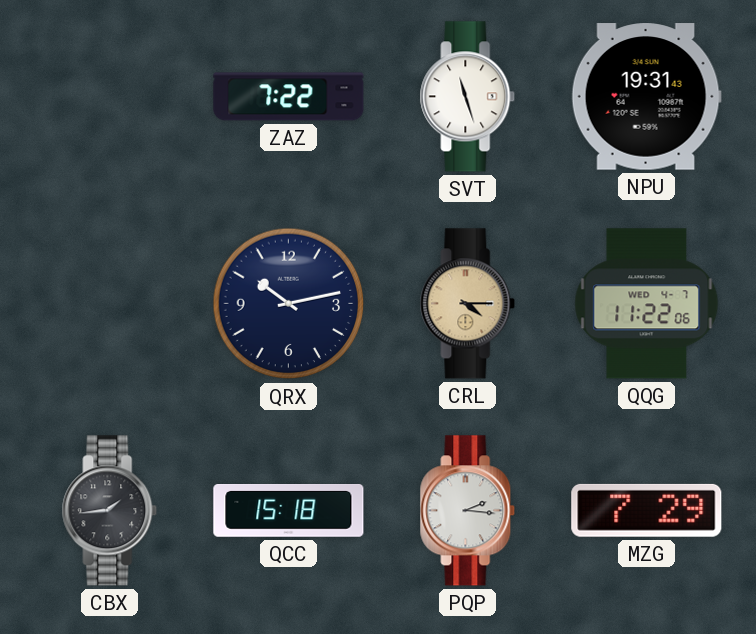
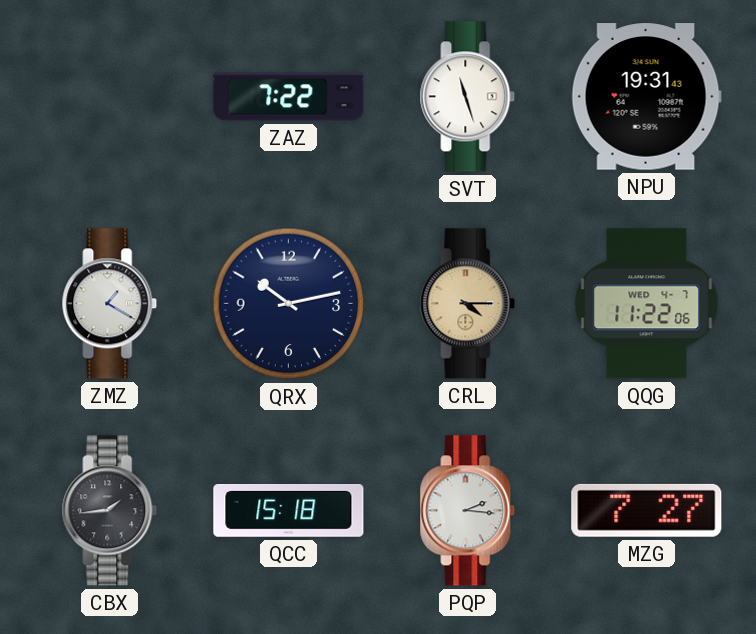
ZMZ: none -> 1:20
MZG: 7:29 -> 7:27
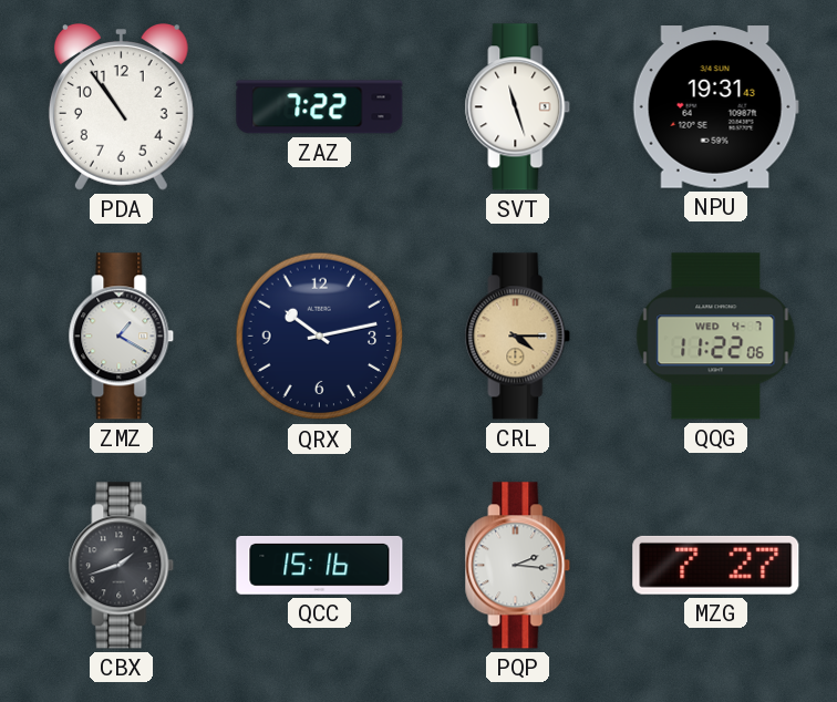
PDA: none -> 10:54
CBX: 1:44 -> 1:42
QCC: 15:18 -> 15:16
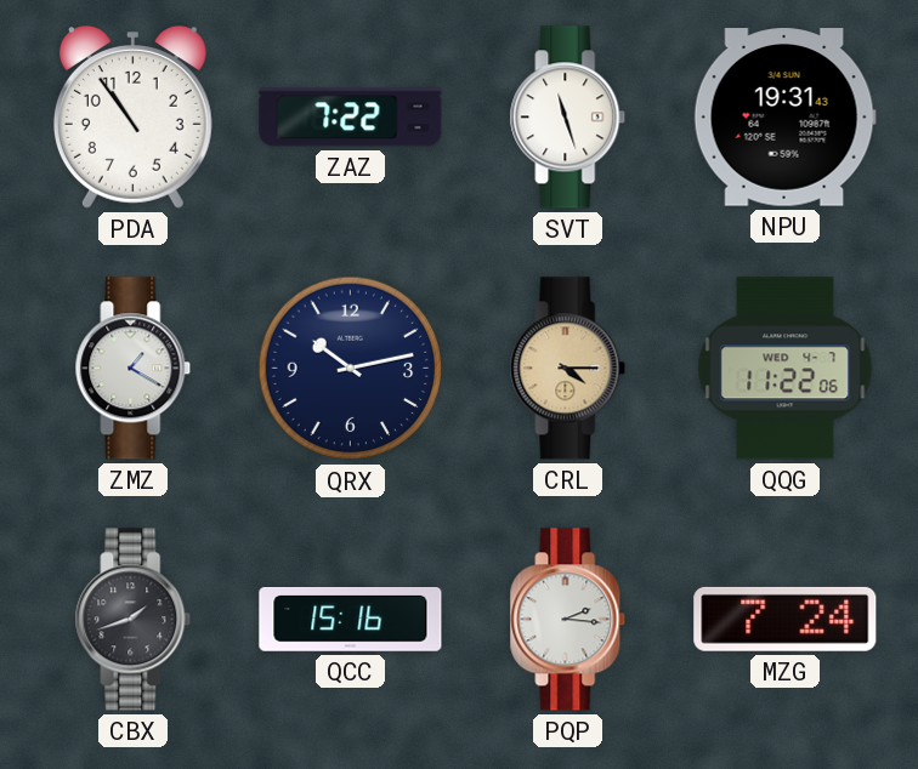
MZG: 7:27 -> 7:24
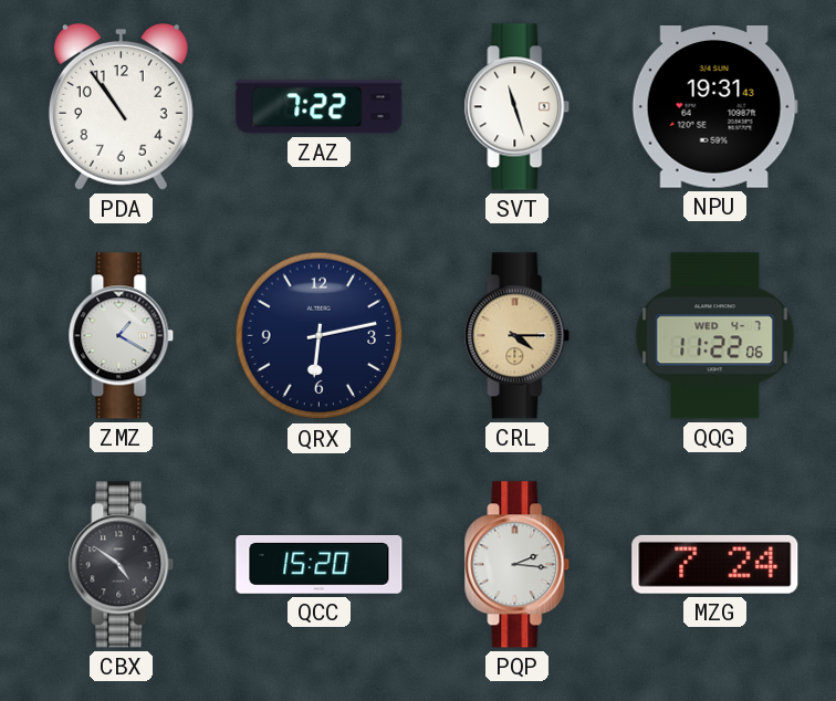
QRX: 10:13 -> 6:13
CBX: 1:42 -> 4:51
QCC: 15:16 -> 15:20
